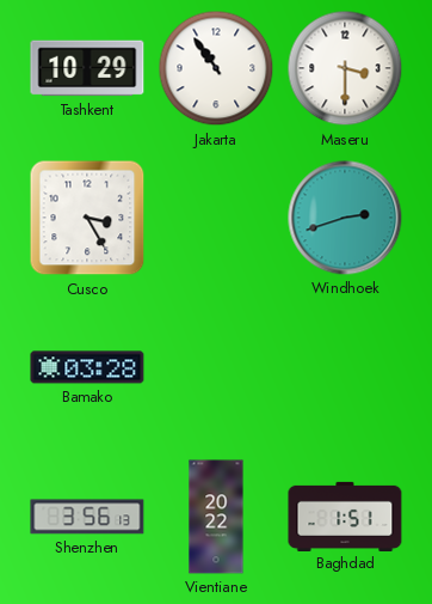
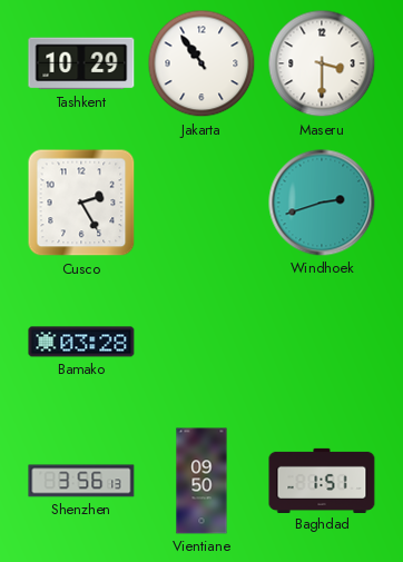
Cusco: 3:25 -> 2:25
Vientiane: 20:22 -> 09:50
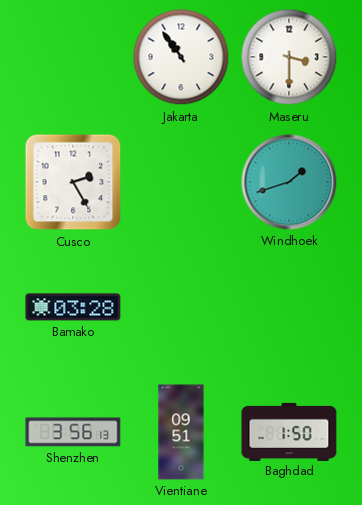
Tashkent: 10:29 -> none
Windhoek: 2:42 -> 1:42
Vientiane: 09:50 -> 09:51
Baghdad: 1:51 -> 1:50
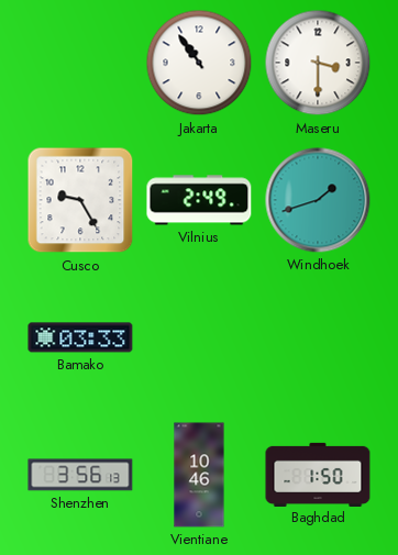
Cusco: 2:25 -> 9:25
Vilnius: none -> 2:49
Bamako: 03:28 -> 03:33
Vientiane: 09:51 -> 10:46
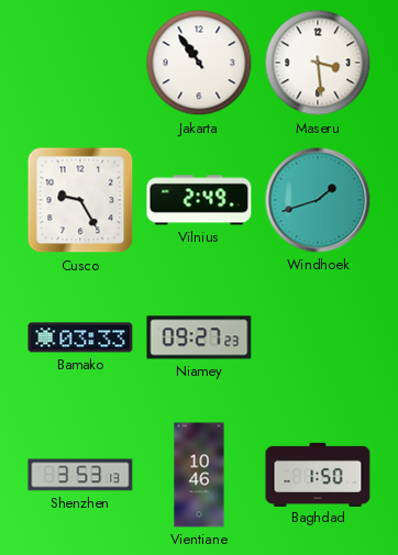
Maseru: 3:30 -> 3:29
Niamey: none -> 09:27
Shenzhen: 3:56 -> 3:53
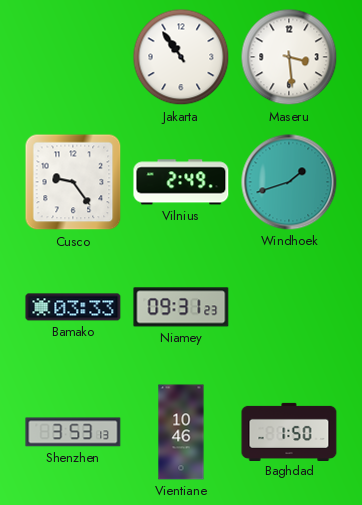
Cusco: 9:25 -> 9:24
Niamey: 09:27 -> 09:31
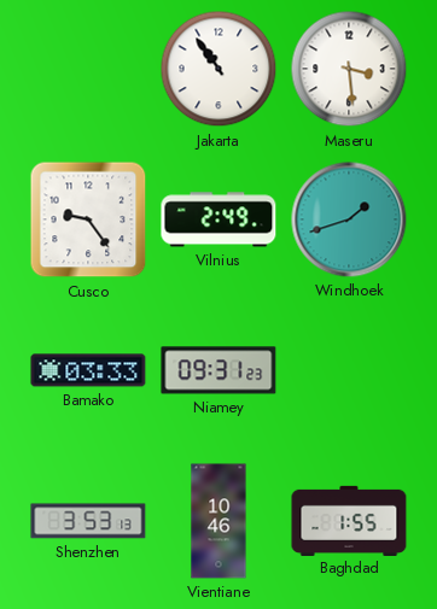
Baghdad: 1:50 -> 1:55
